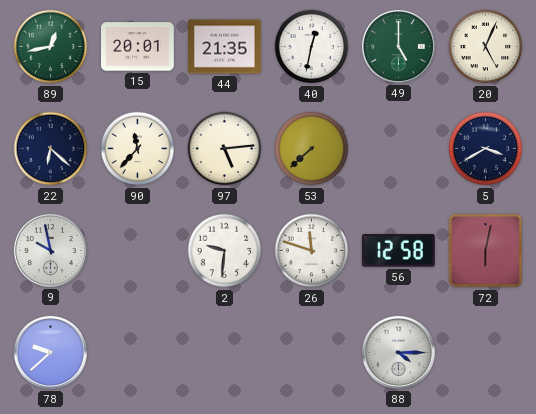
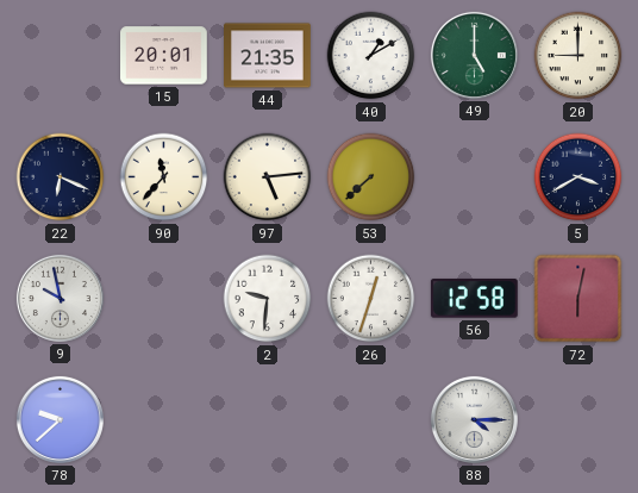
89: 12:43 -> none
40: 12:32 -> 1:10
20: 5:04 -> 9:00
22: 6:22 -> 6:19
26: 11:48 -> 12:33
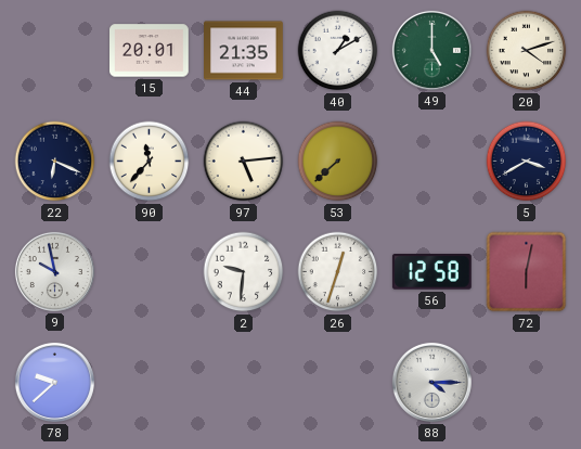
20: 9:00 -> 4:12
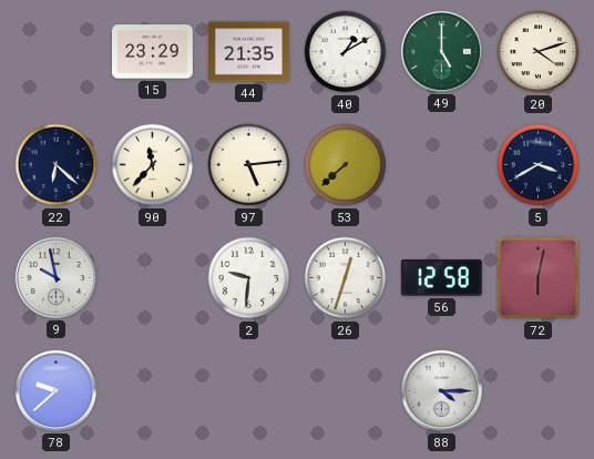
15: 20:01 -> 23:29
22: 6:19 -> 6:22
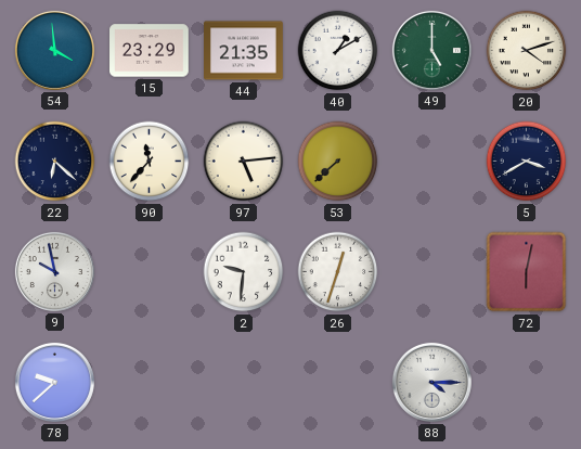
54: none -> 3:59
56: 12:58 -> none
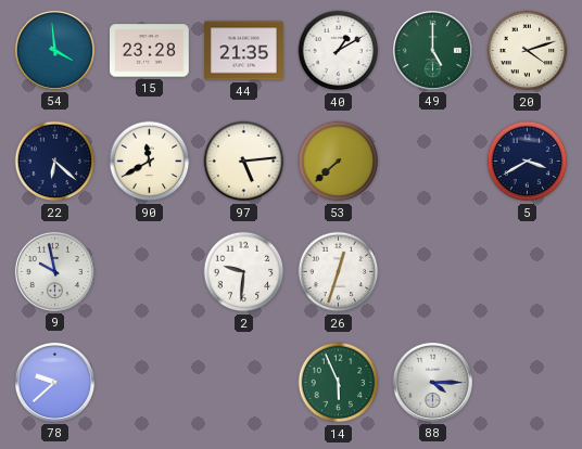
15: 23:29 -> 23:28
90: 11:37 -> 11:40
72: 6:02 -> none
14: none -> 5:56
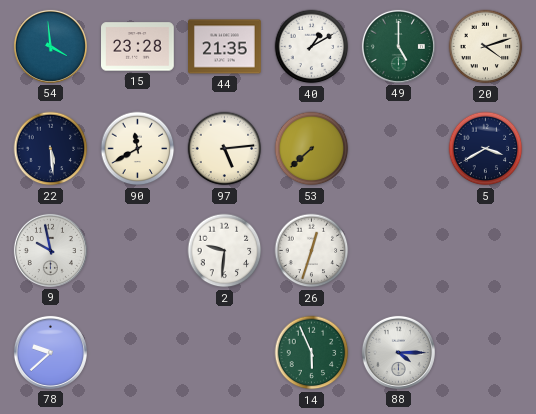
22: 6:22 -> 5:29
